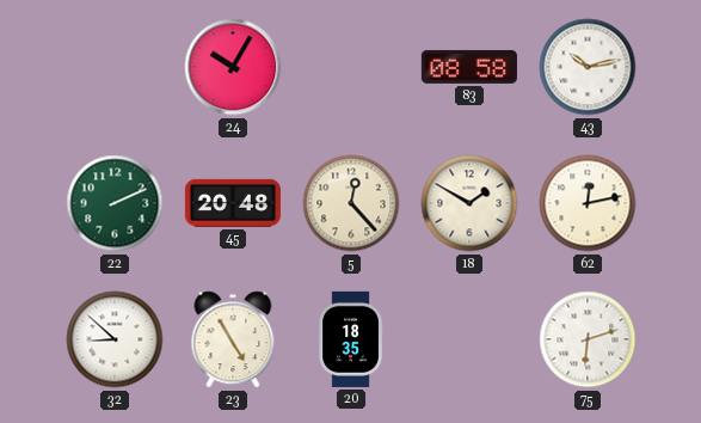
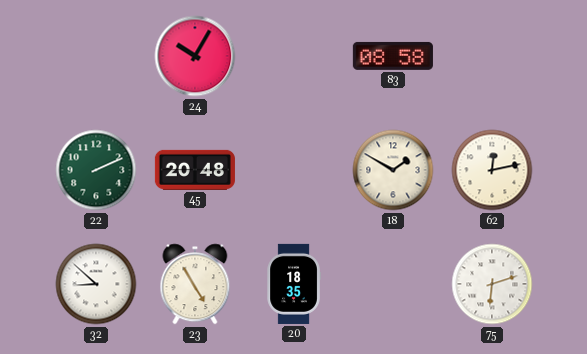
43: 10:13 -> none
5: 12:23 -> none
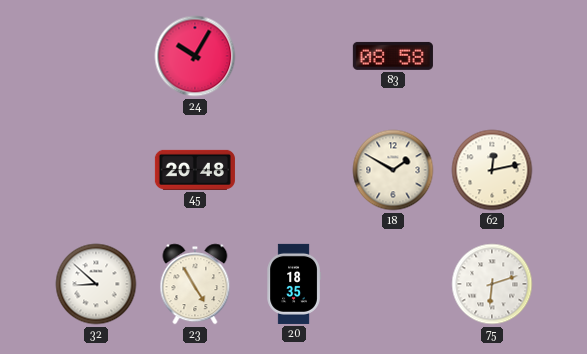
22: 2:11 -> none
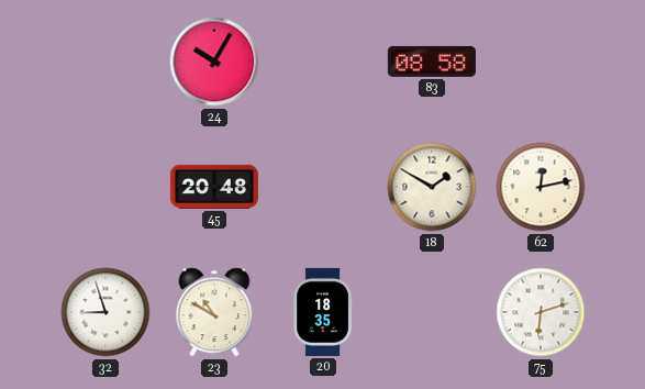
32: 8:52 -> 8:57
23: 4:55 -> 10:50
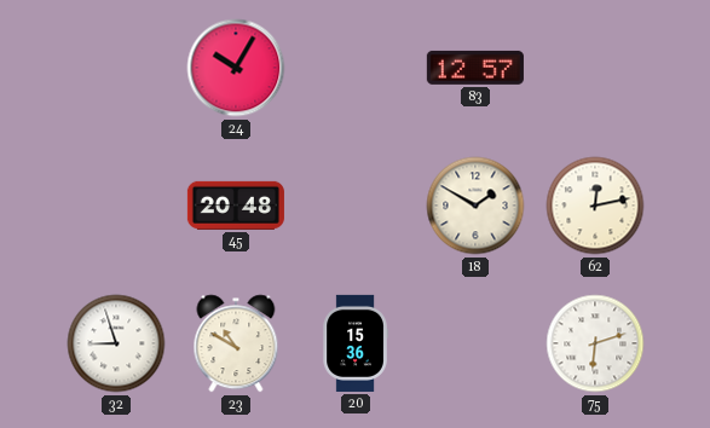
83: 08:58 -> 12:57
20: 18:35 -> 15:36
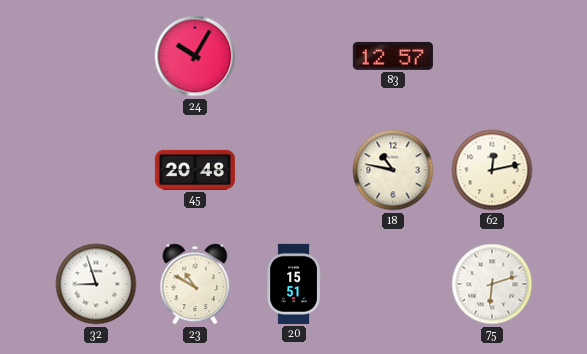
18: 1:50 -> 10:47
20: 15:36 -> 15:51
